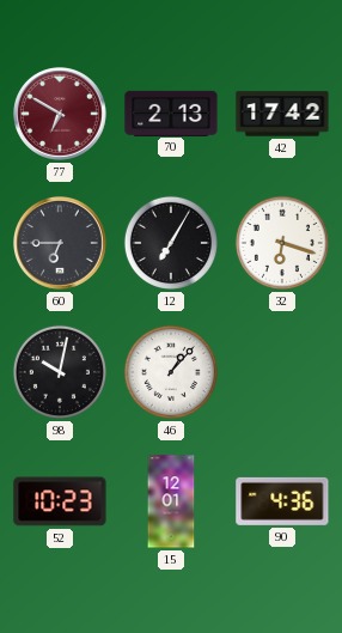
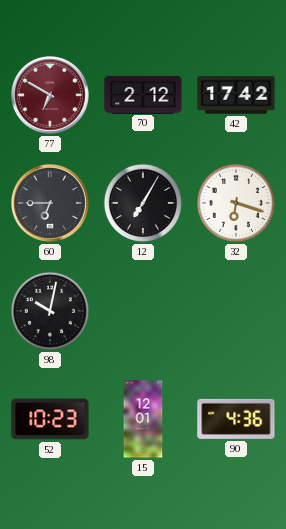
70: 2:13 -> 2:12
46: 1:07 -> none
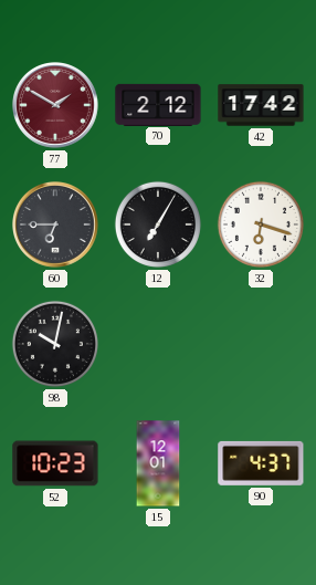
77: 6:50 -> 1:50
90: 4:36 -> 4:37
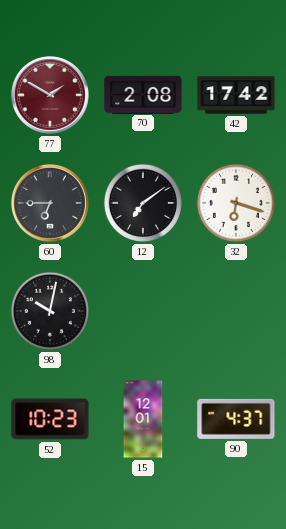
70: 2:12 -> 2:08
12: 7:05 -> 7:09
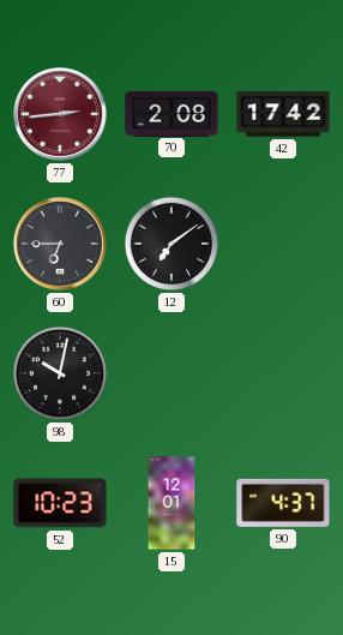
77: 1:50 -> 2:44
32: 6:18 -> none
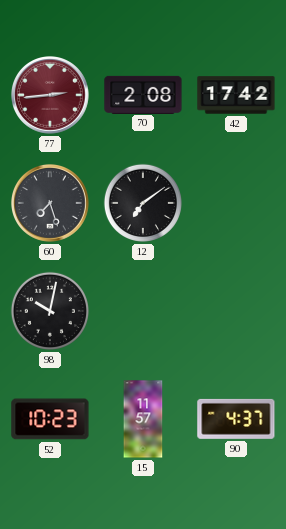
60: 6:45 -> 7:27
15: 12:01 -> 11:57
